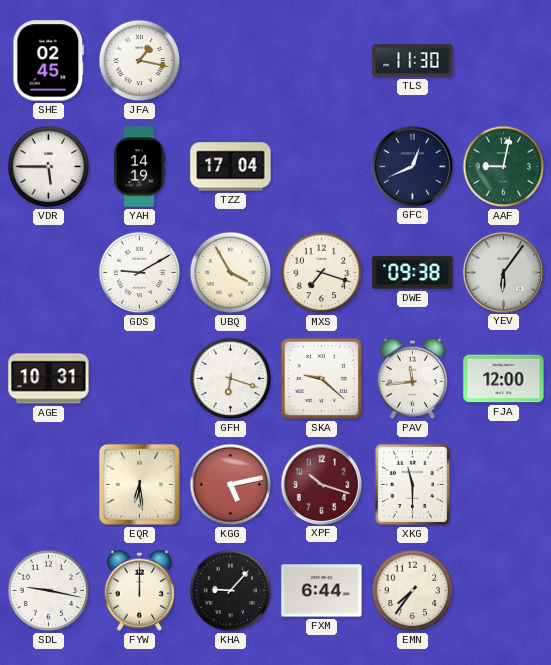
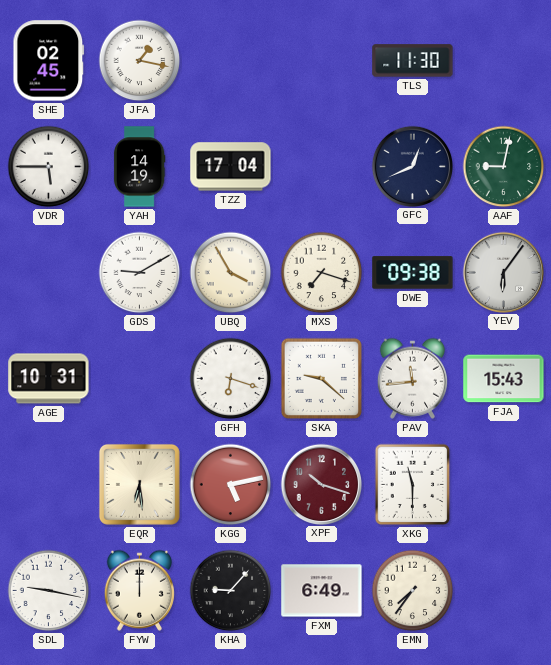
FJA: 12:00 -> 15:43
FXM: 6:44 -> 6:49
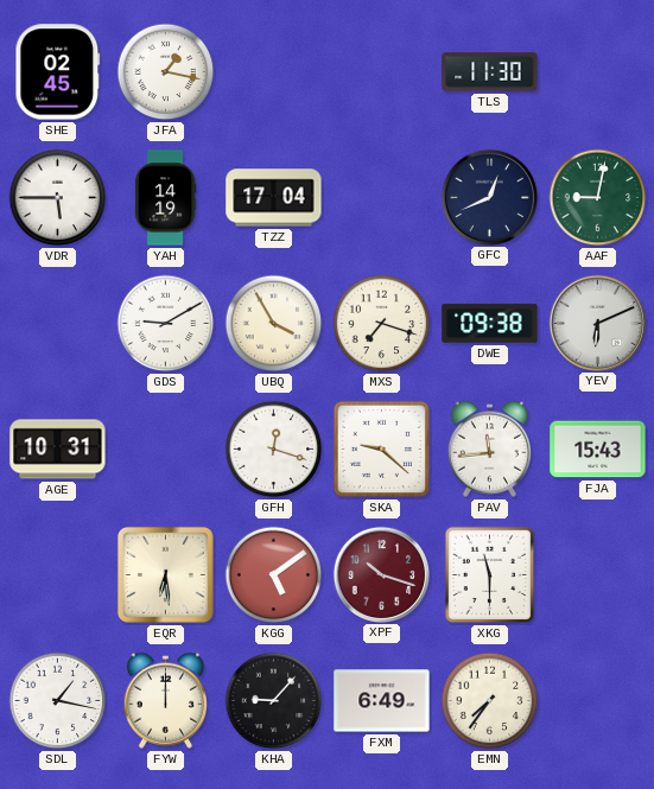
YEV: 6:06 -> 6:11
GFH: 6:18 -> 12:18
KGG: 5:13 -> 5:09
SDL: 9:17 -> 1:17
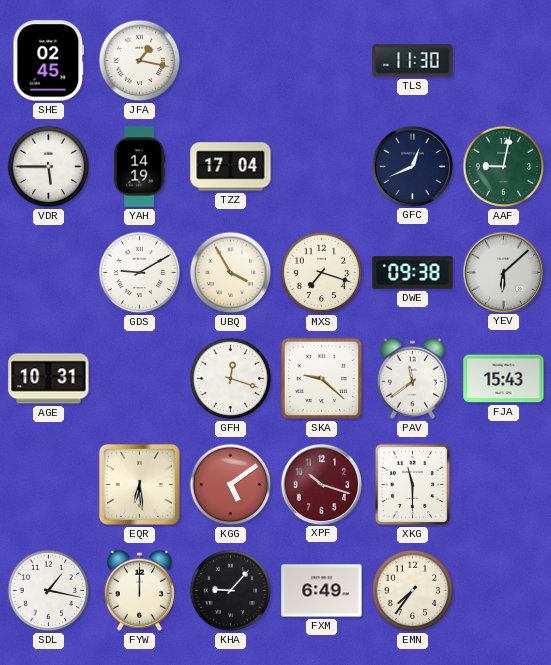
YEV: 6:11 -> 6:08
PAV: 11:44 -> 11:39
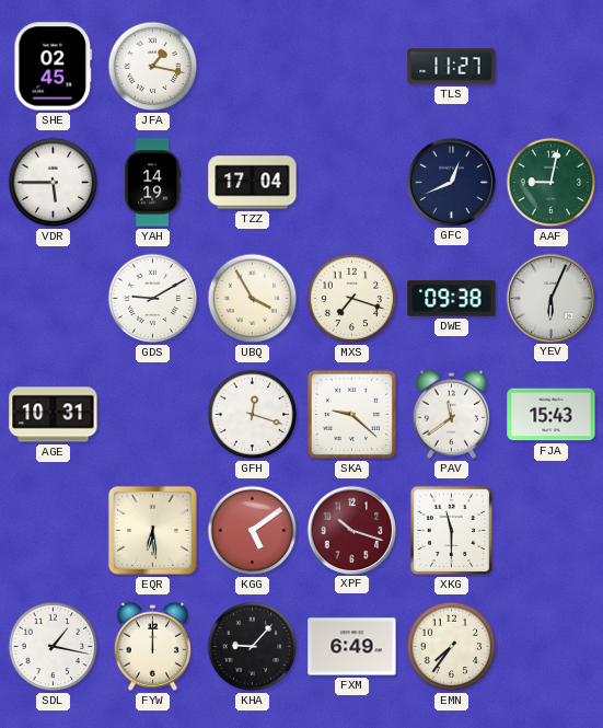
TLS: 11:30 -> 11:27
YEV: 6:08 -> 6:04
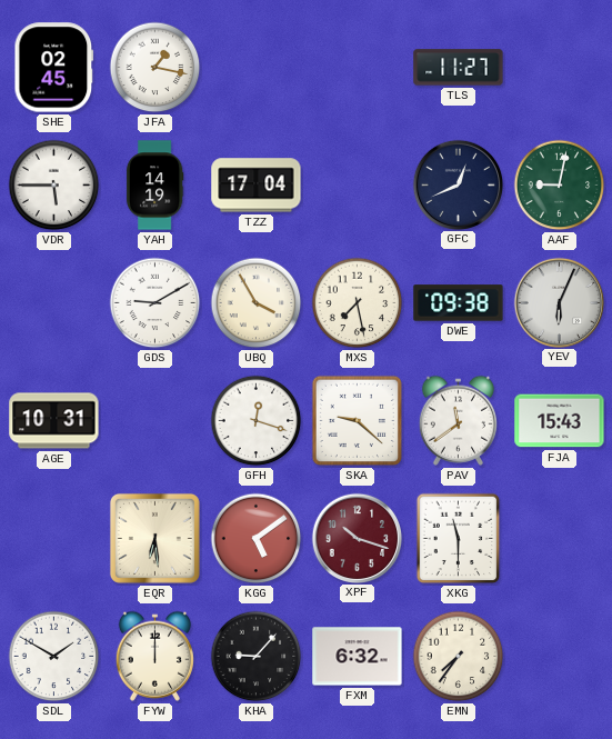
MXS: 7:18 -> 7:28
SDL: 1:17 -> 1:50
FXM: 6:49 -> 6:32
